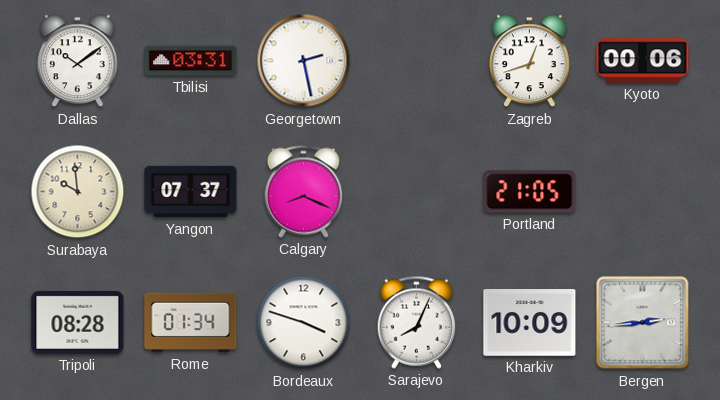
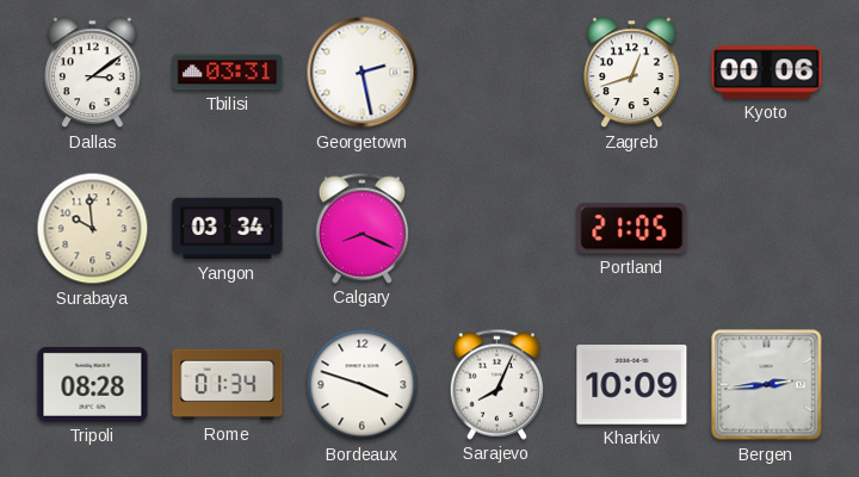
Dallas: 10:09 -> 3:09
Yangon: 07:37 -> 03:34
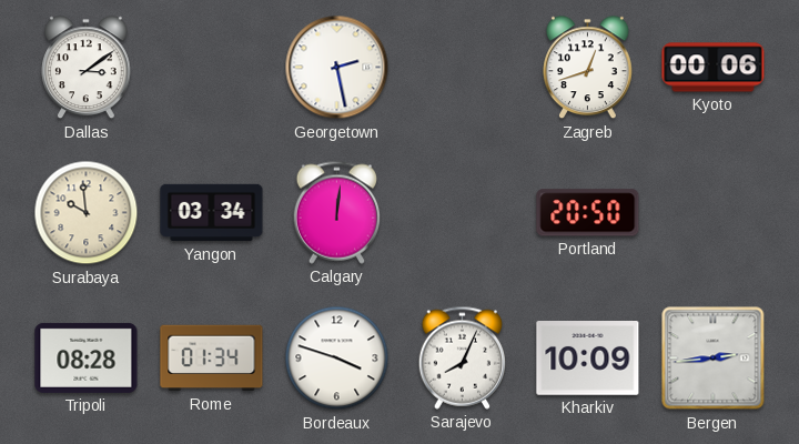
Tbilisi: 03:31 -> none
Calgary: 8:19 -> 12:01
Portland: 21:05 -> 20:50
